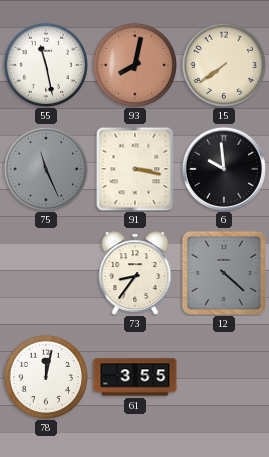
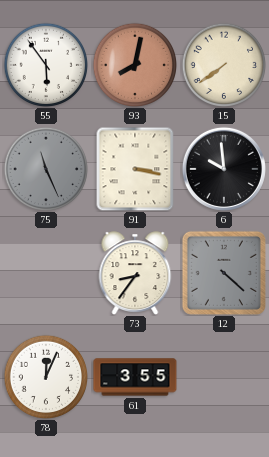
55: 11:28 -> 5:54
78: 12:02 -> 12:04
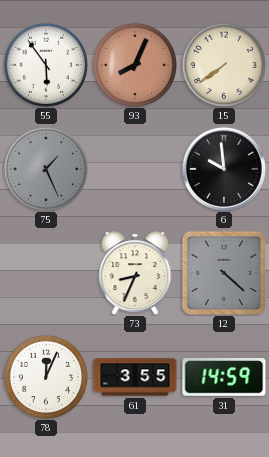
93: 8:02 -> 8:04
75: 11:26 -> 1:26
91: 3:17 -> none
73: 8:36 -> 8:34
31: none -> 14:59
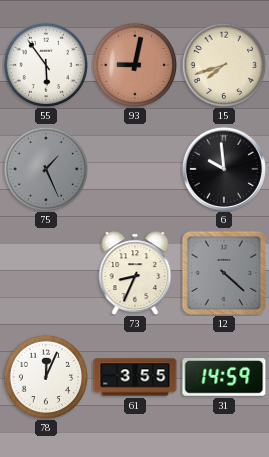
93: 8:04 -> 9:02
15: 7:39 -> 7:42
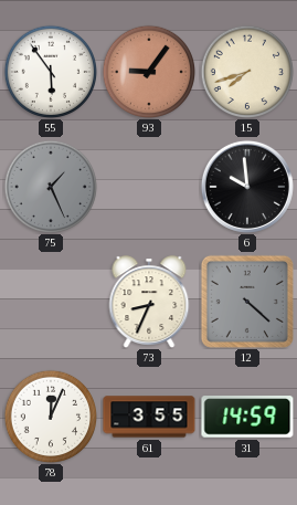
93: 9:02 -> 9:06
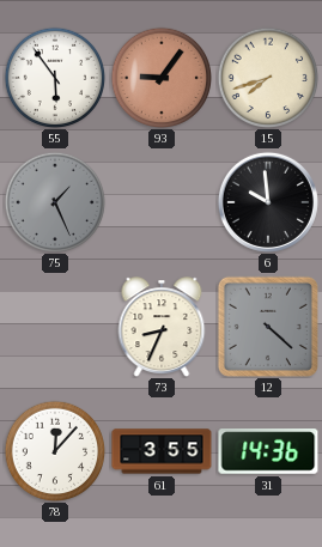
78: 12:04 -> 12:07
31: 14:59 -> 14:36
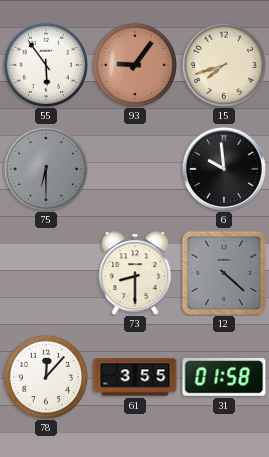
75: 1:26 -> 6:30
73: 8:34 -> 8:30
31: 14:36 -> 01:58
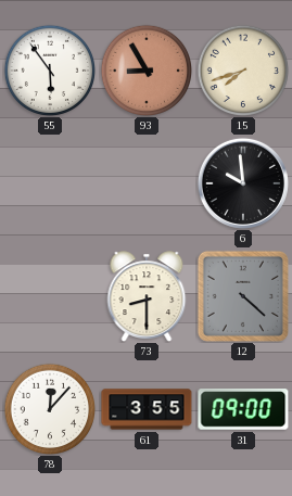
93: 9:06 -> 8:55
75: 6:30 -> none
31: 01:58 -> 09:00
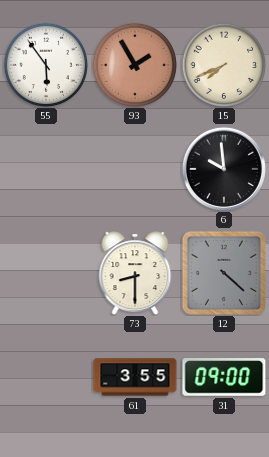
93: 8:55 -> 1:55
15: 7:42 -> 7:41
78: 12:07 -> none
